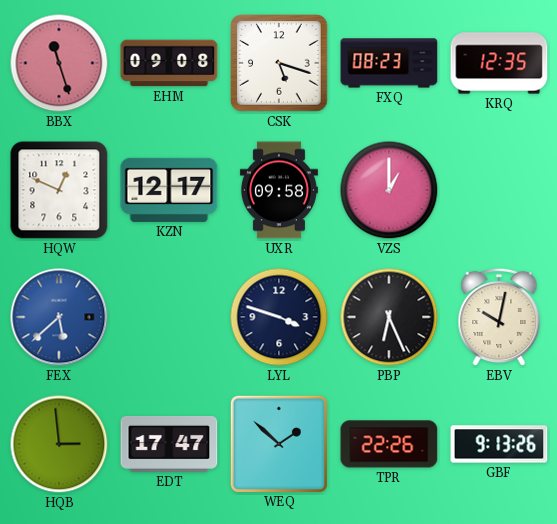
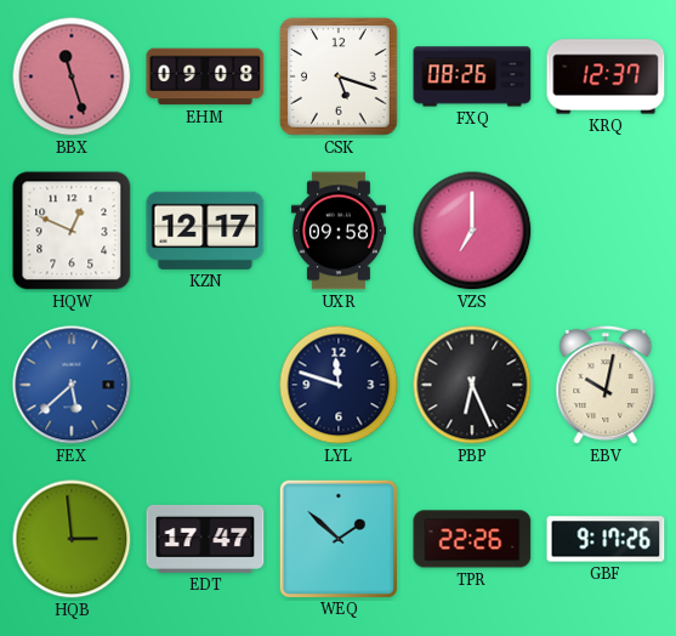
FXQ: 08:23 -> 08:26
KRQ: 12:35 -> 12:37
VZS: 1:00 -> 7:00
LYL: 3:48 -> 11:48
GBF: 9:13 -> 9:17
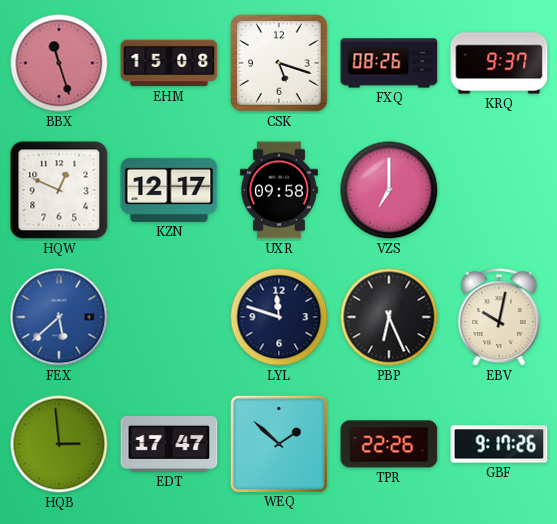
EHM: 09:08 -> 15:08
KRQ: 12:37 -> 9:37
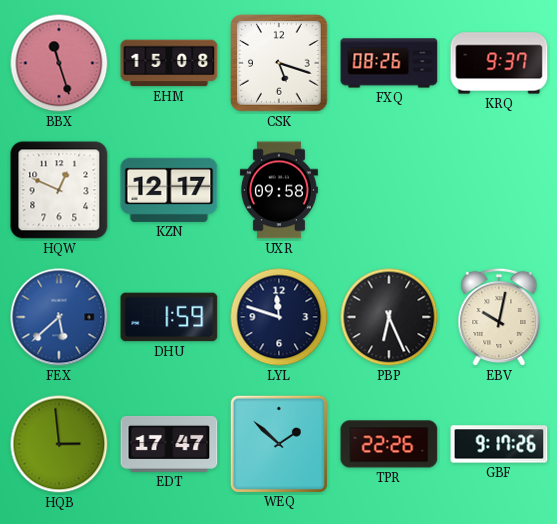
VZS: 7:00 -> none
DHU: none -> 1:59
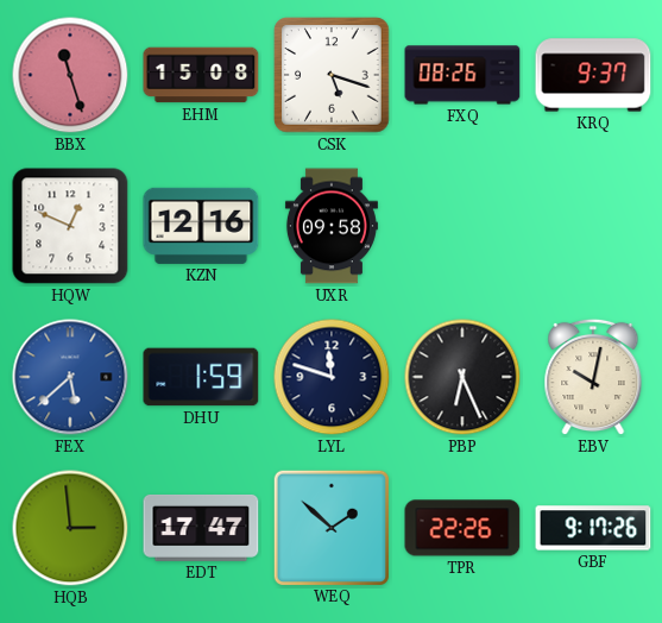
KZN: 12:17 -> 12:16
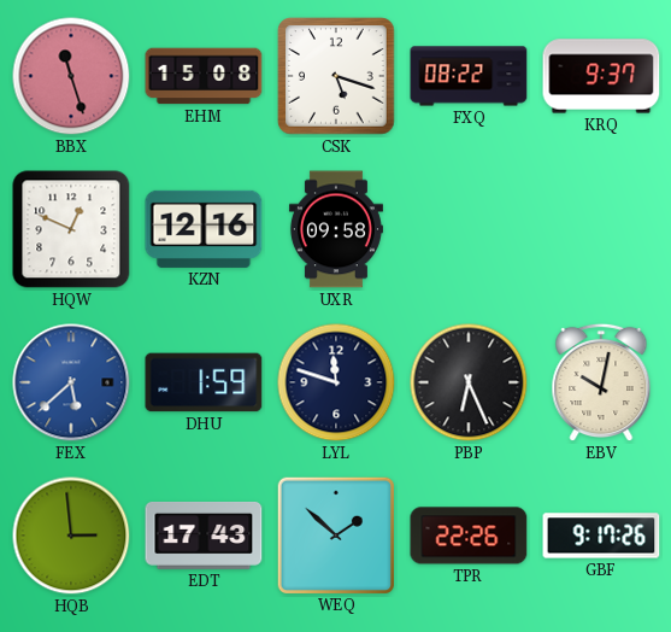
FXQ: 08:26 -> 08:22
EDT: 17:47 -> 17:43
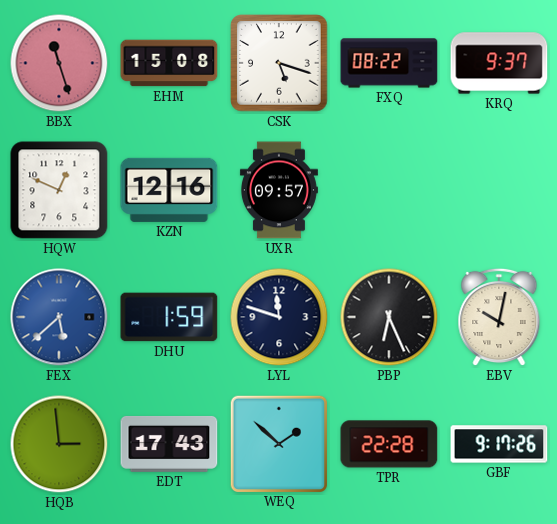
UXR: 09:58 -> 09:57
TPR: 22:26 -> 22:28
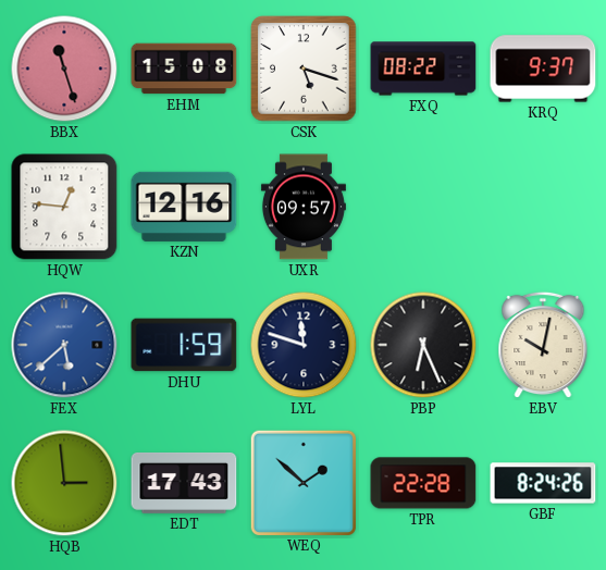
HQW: 12:49 -> 12:46
GBF: 9:17 -> 8:24
